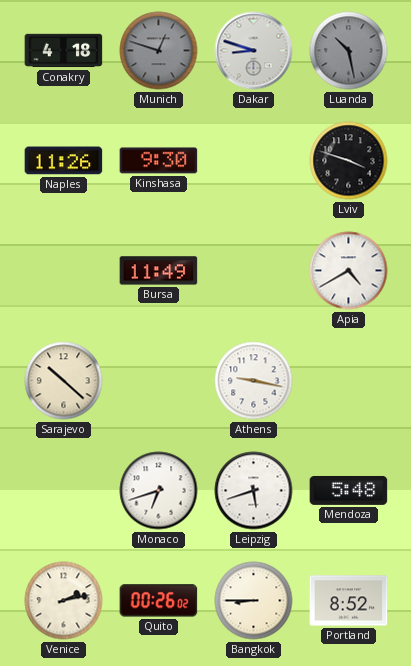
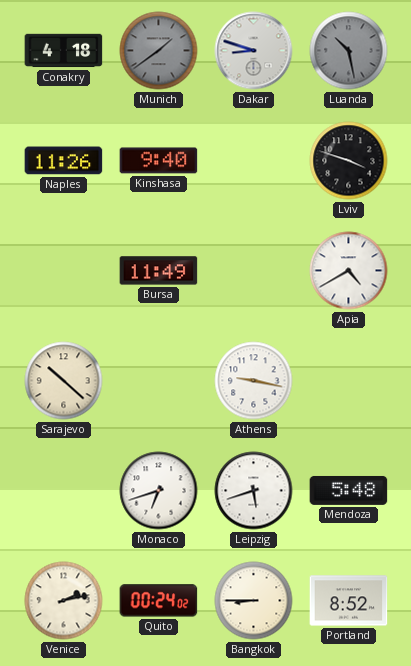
Munich: 12:48 -> 1:39
Kinshasa: 9:30 -> 9:40
Quito: 00:26 -> 00:24
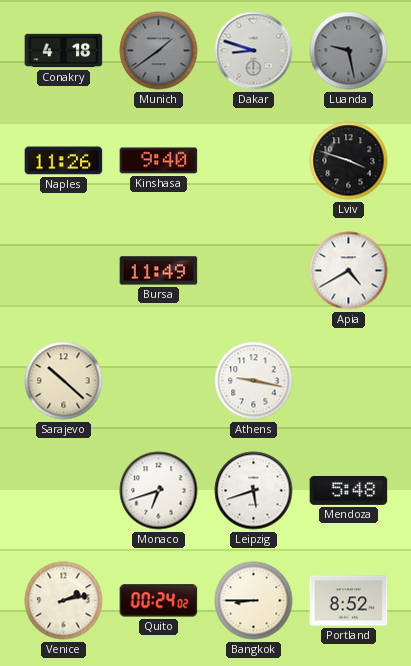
Luanda: 10:28 -> 9:28
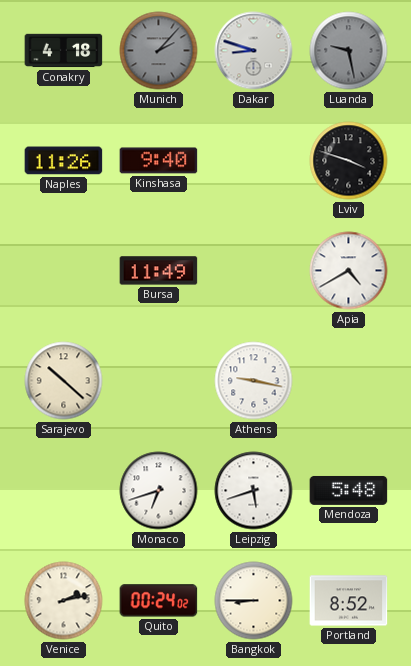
Munich: 1:39 -> 2:07
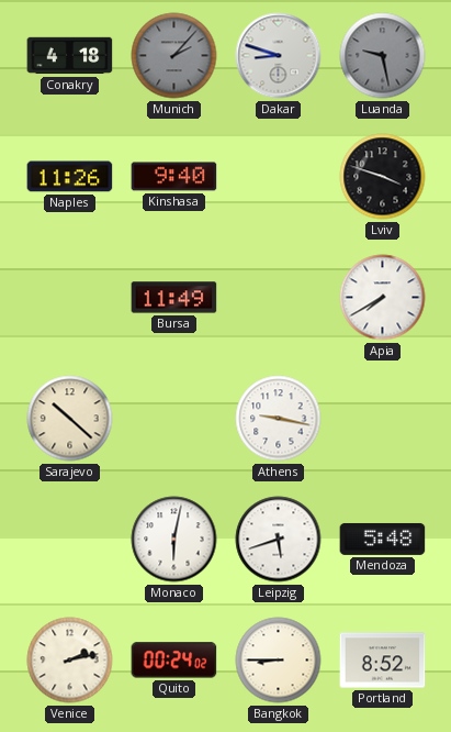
Apia: 4:40 -> 7:40
Monaco: 6:42 -> 6:02
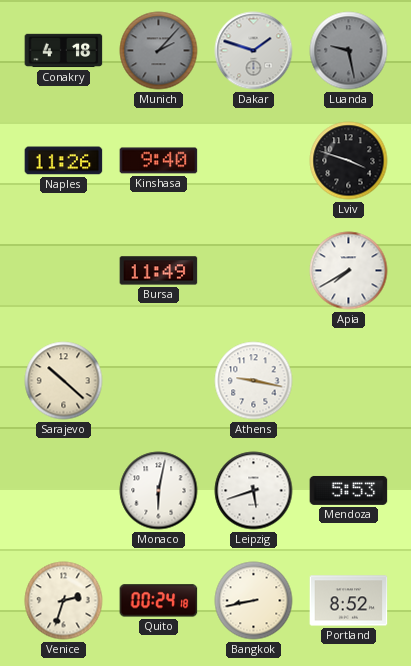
Dakar: 8:48 -> 1:48
Mendoza: 5:48 -> 5:53
Venice: 2:13 -> 2:33
Quito: 00:24:02 -> 00:24:18
Bangkok: 8:45 -> 8:43
